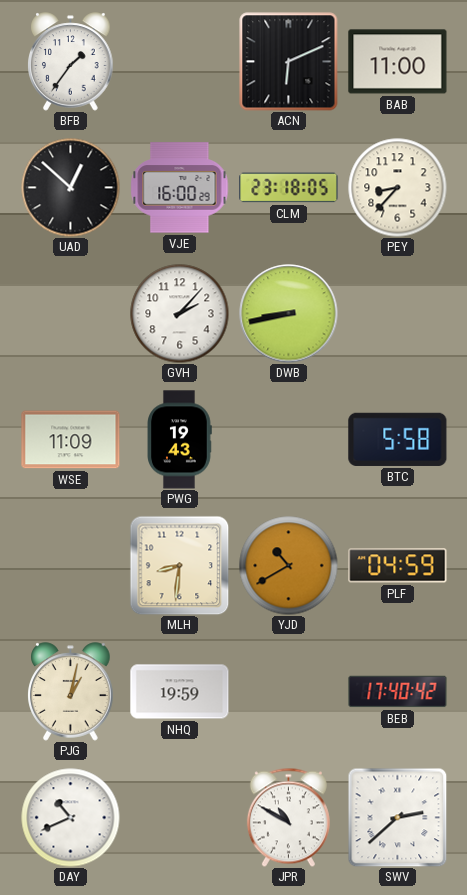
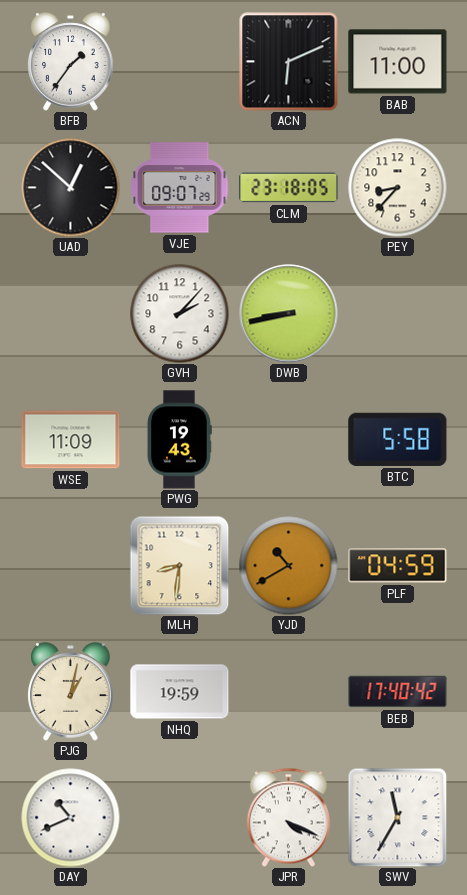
VJE: 16:00 -> 09:07
JPR: 10:50 -> 4:19
SWV: 2:38 -> 11:35
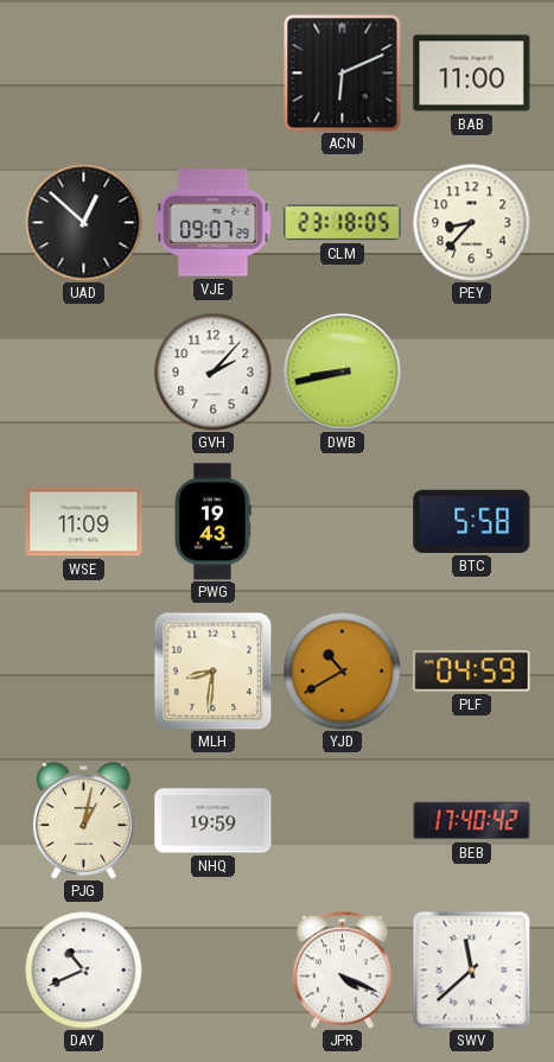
BFB: 1:36 -> none
SWV: 11:35 -> 11:38
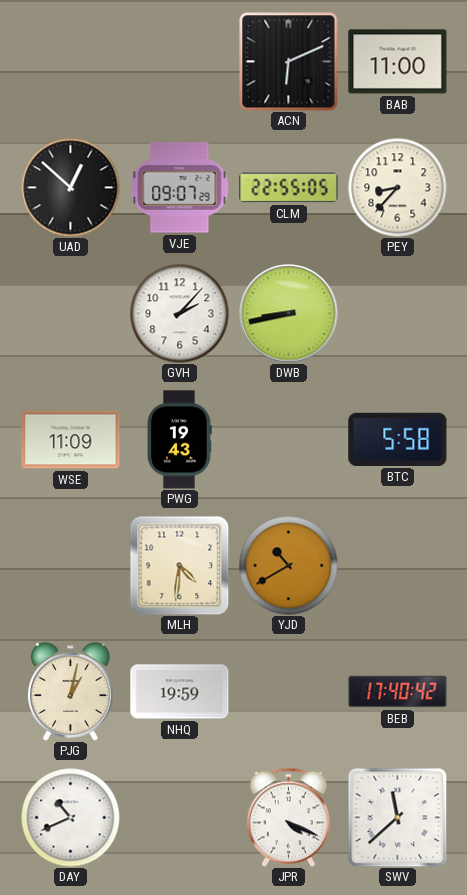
CLM: 23:18 -> 22:55
MLH: 8:31 -> 4:31
PLF: 04:59 -> none
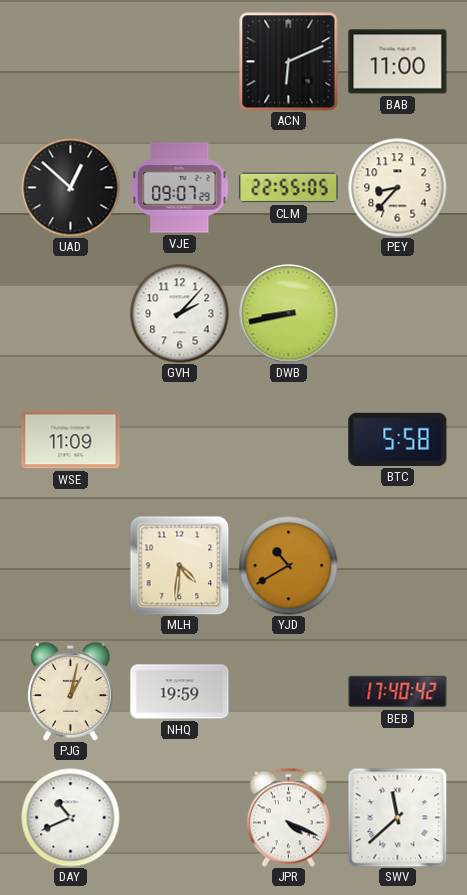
PWG: 19:43 -> none
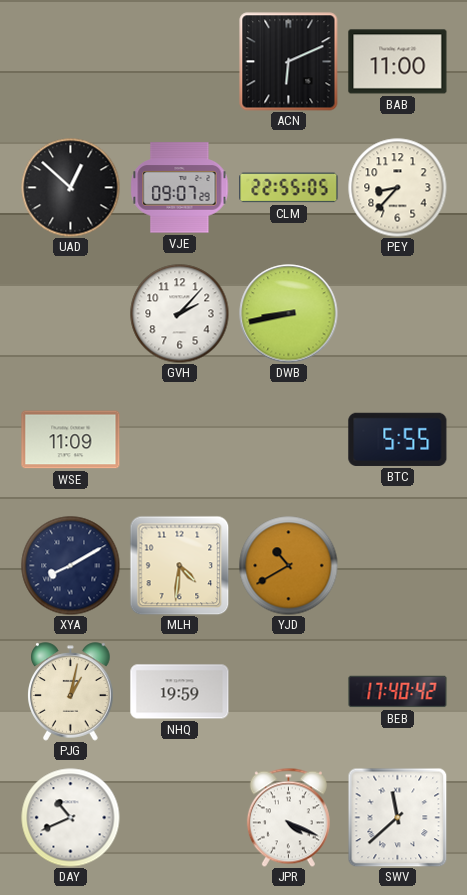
BTC: 5:58 -> 5:55
XYA: none -> 8:10
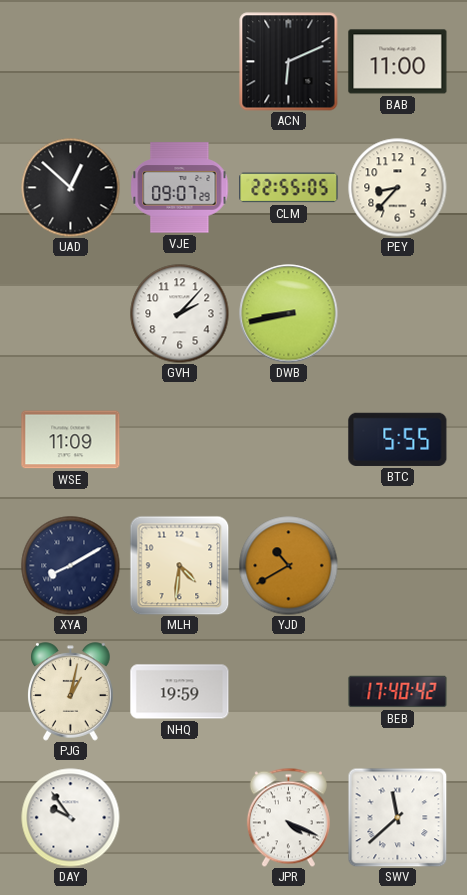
DAY: 10:41 -> 9:54
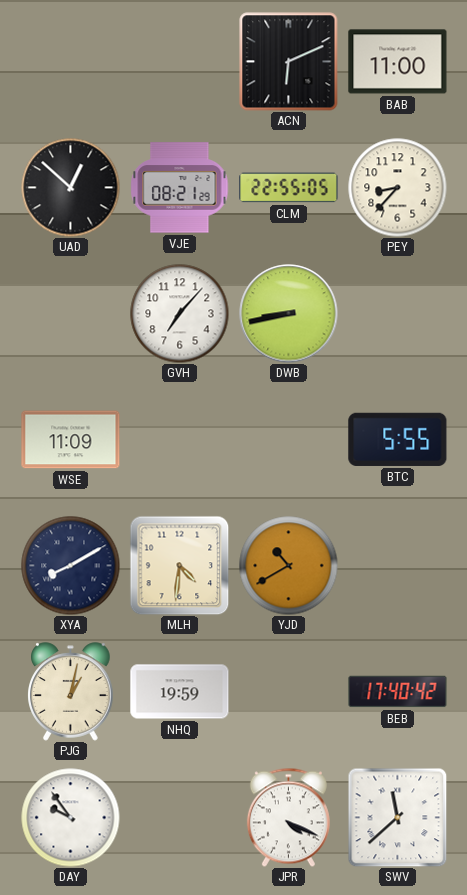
VJE: 09:07 -> 08:21
GVH: 2:07 -> 7:07
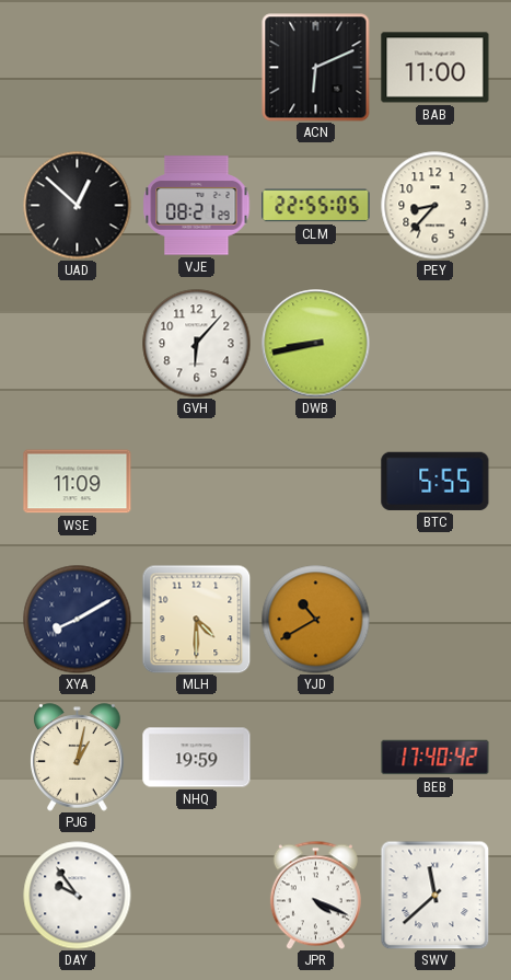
GVH: 7:07 -> 6:07
MLH: 4:31 -> 4:30
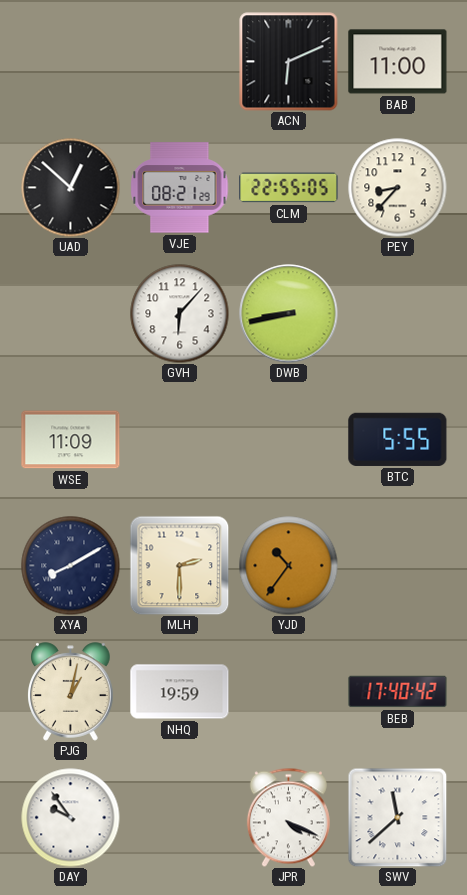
MLH: 4:30 -> 2:30
YJD: 10:40 -> 10:36
